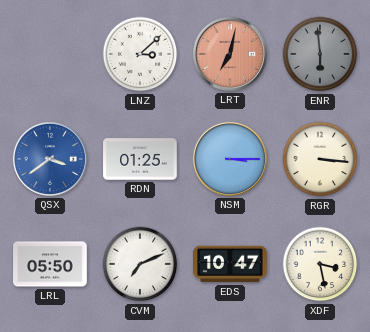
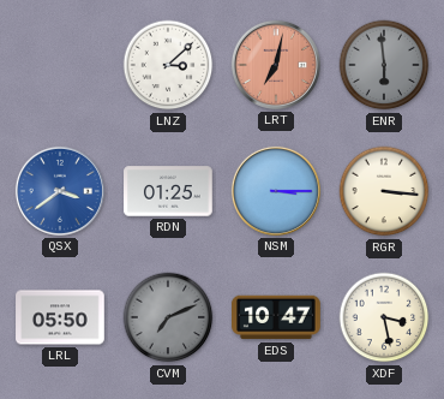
CVM dial: white -> grey
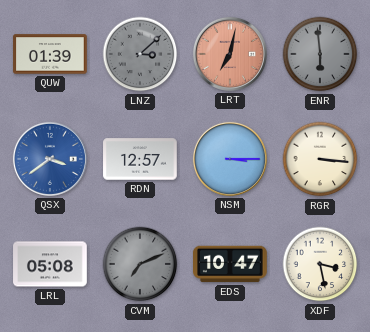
QUW: none -> 01:39
LNZ dial: white -> grey
RDN: 01:25 -> 12:57
LRL: 05:50 -> 05:08
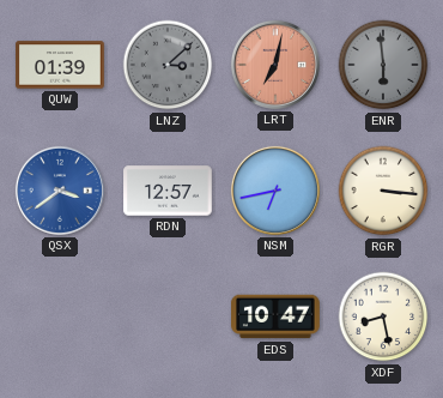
NSM: 3:15 -> 6:43
LRL: 05:08 -> none
CVM: 7:11 -> none
XDF: 3:28 -> 8:28
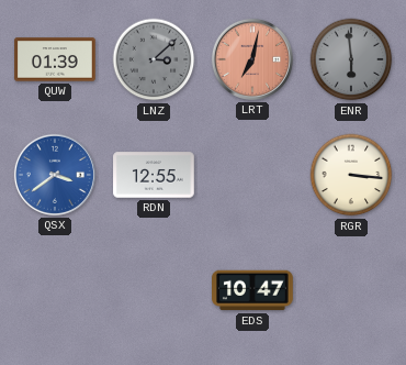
RDN: 12:57 -> 12:55
NSM: 6:43 -> none
XDF: 8:28 -> none
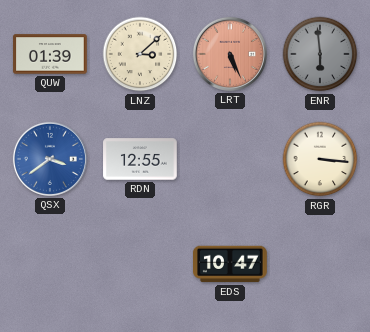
LNZ dial: grey -> cream
LRT: 7:02 -> 5:26
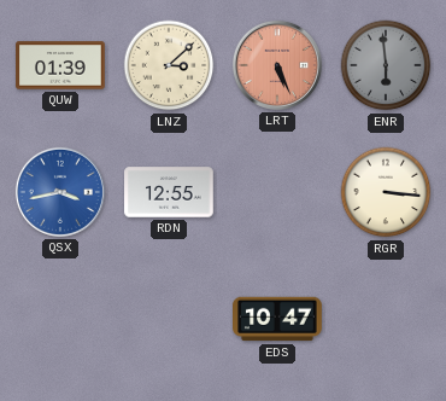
QSX: 3:39 -> 3:43
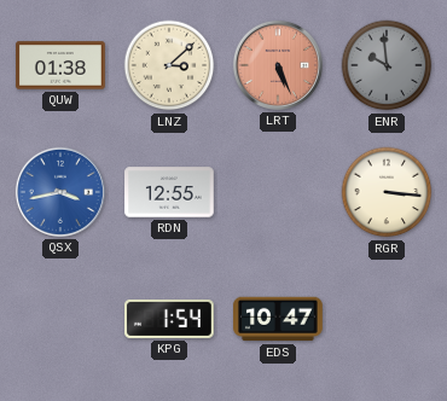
QUW: 01:39 -> 01:38
ENR: 5:59 -> 9:59
KPG: none -> 1:54
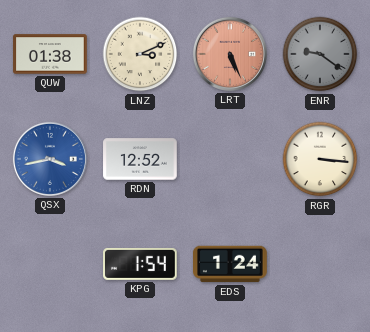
LNZ: 3:08 -> 3:11
ENR: 9:59 -> 9:21
RDN: 12:55 -> 12:52
EDS: 10:47 -> 1:24
